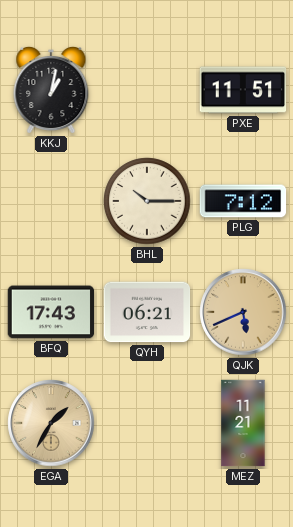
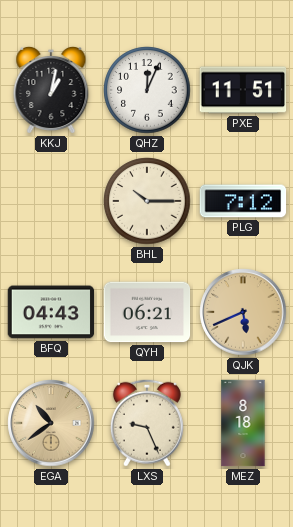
QHZ: none -> 12:04
BFQ: 17:43 -> 04:43
EGA: 1:35 -> 10:39
LXS: none -> 9:26
MEZ: 11:21 -> 8:18
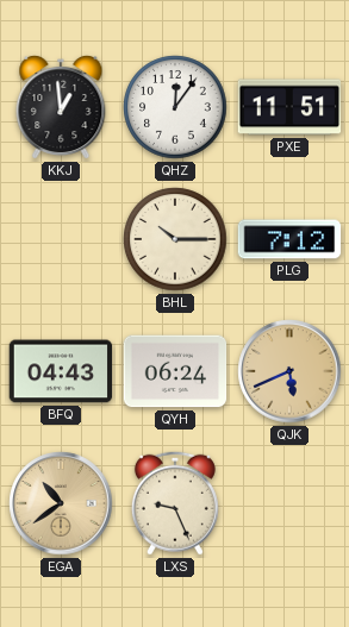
KKJ: 1:02 -> 12:59
QHZ: 12:04 -> 12:06
QYH: 06:21 -> 06:24
MEZ: 8:18 -> none
